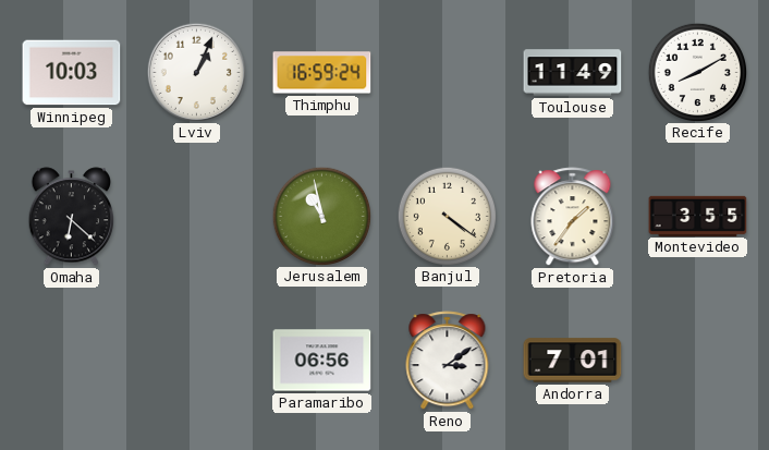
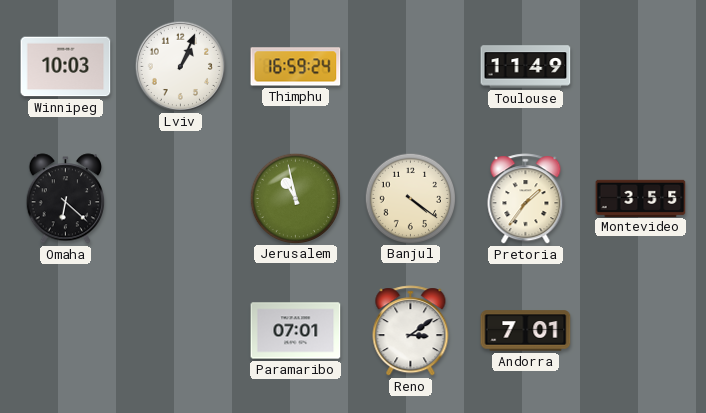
Recife: 8:10 -> none
Paramaribo: 06:56 -> 07:01
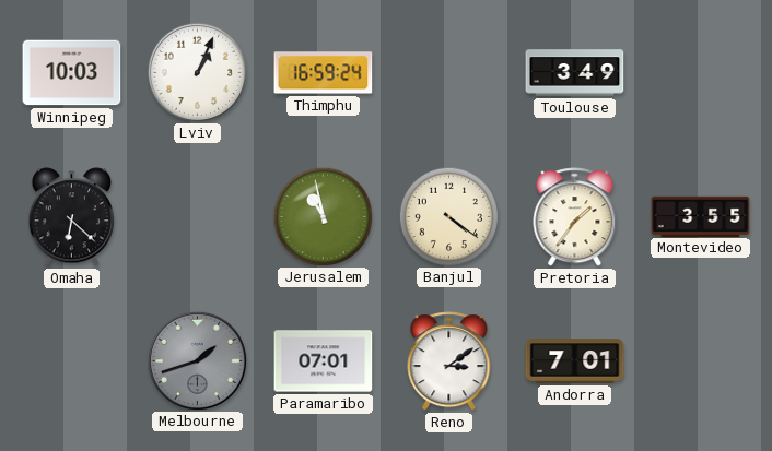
Toulouse: 11:49 -> 3:49
Melbourne: none -> 1:42
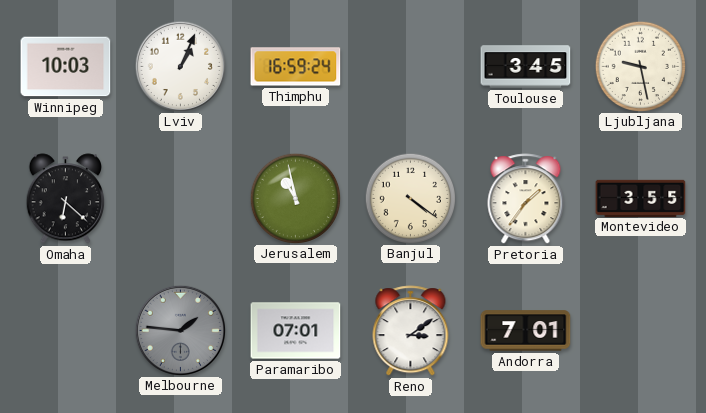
Toulouse: 3:49 -> 3:45
Ljubljana: none -> 9:28
Melbourne: 1:42 -> 1:46
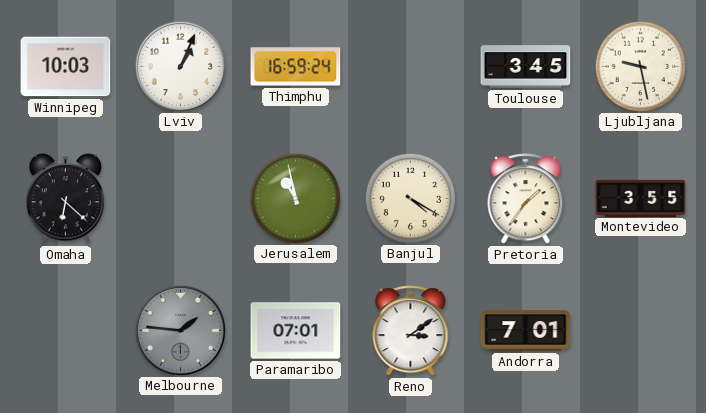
Banjul: 4:21 -> 4:20
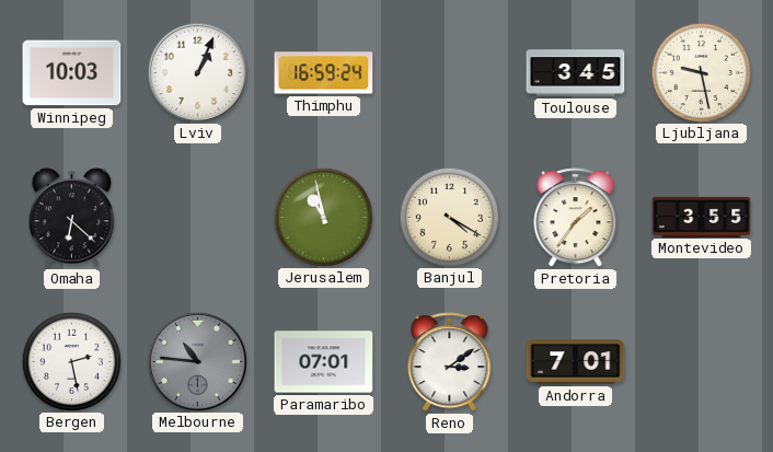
Bergen: none -> 2:28
Melbourne: 1:46 -> 10:46
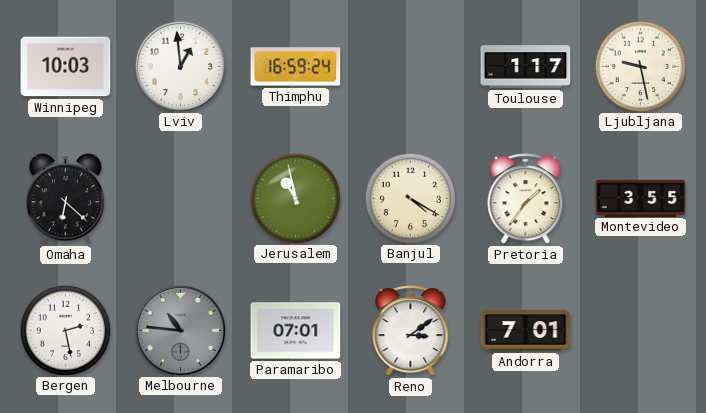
Lviv: 1:04 -> 12:59
Toulouse: 3:45 -> 1:17
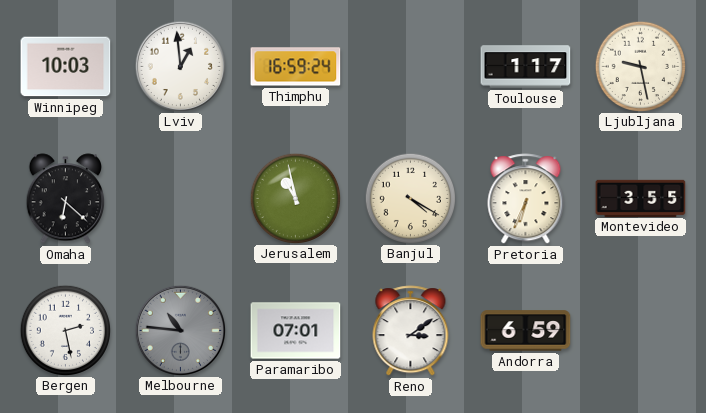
Pretoria: 1:36 -> 6:34
Andorra: 7:01 -> 6:59
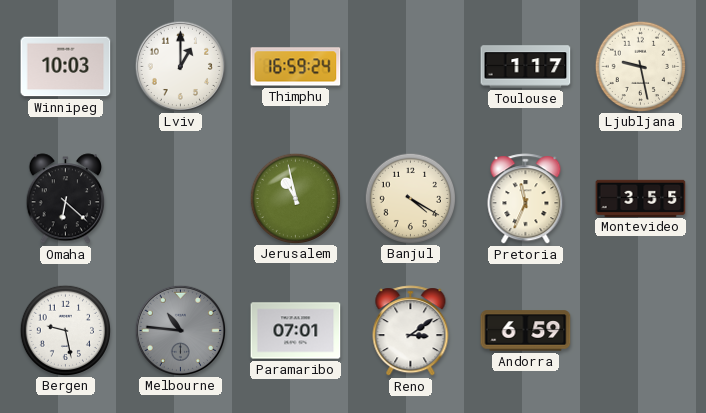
Lviv: 12:59 -> 1:00
Pretoria: 6:34 -> 11:34
Bergen: 2:28 -> 9:28
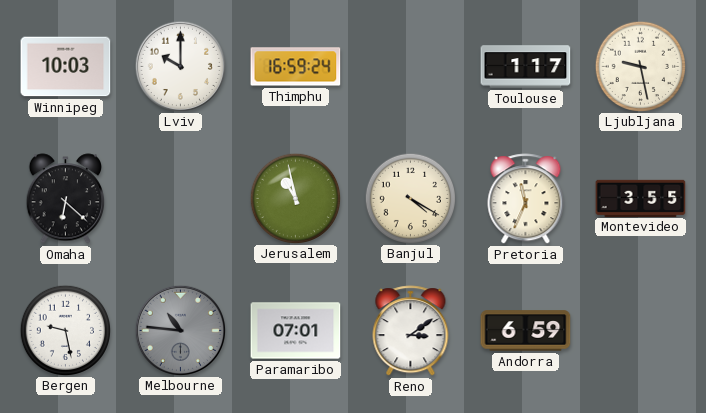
Lviv: 1:00 -> 10:00
